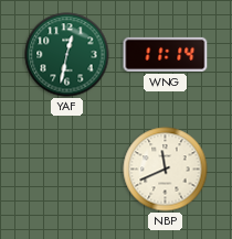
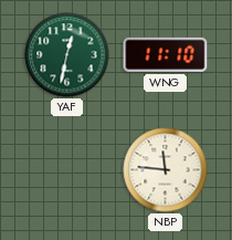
WNG: 11:14 -> 11:10
NBP: 11:41 -> 11:46
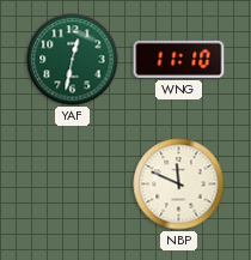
NBP: 11:46 -> 11:49
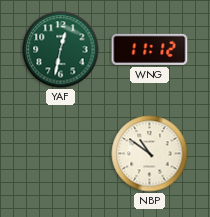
WNG: 11:10 -> 11:12
NBP: 11:49 -> 10:51
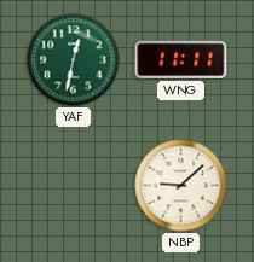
WNG: 11:12 -> 11:11
NBP: 10:51 -> 9:08
